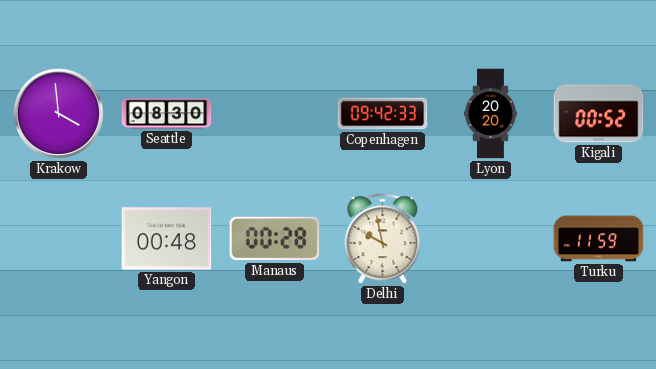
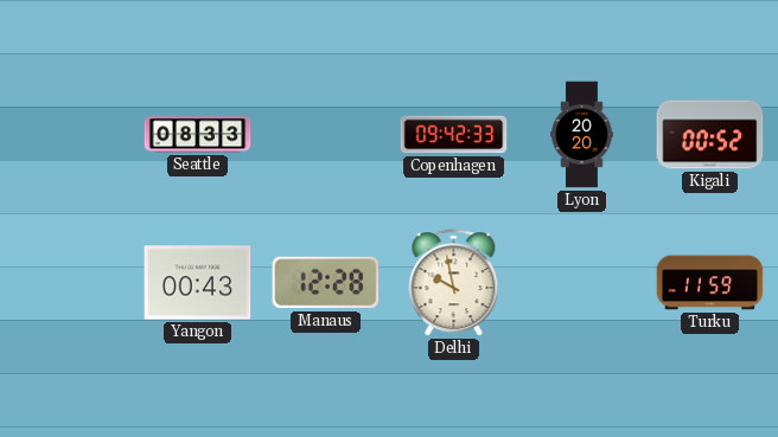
Krakow: 3:59 -> none
Seattle: 08:30 -> 08:33
Yangon: 00:48 -> 00:43
Manaus: 00:28 -> 12:28
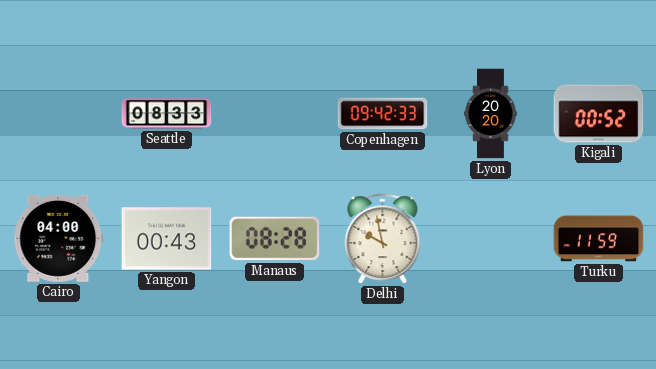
Cairo: none -> 04:00
Manaus: 12:28 -> 08:28
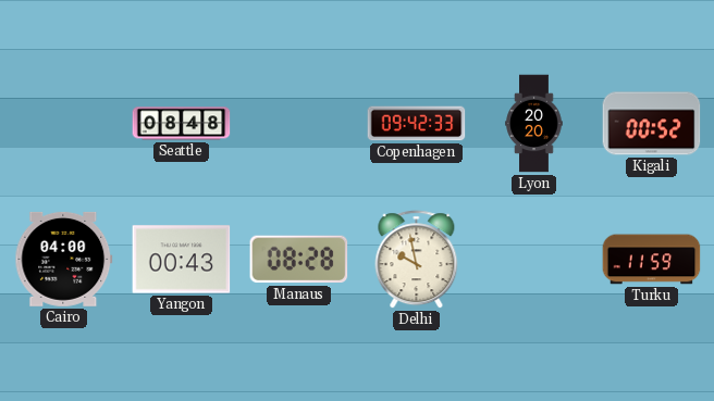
Seattle: 08:33 -> 08:48
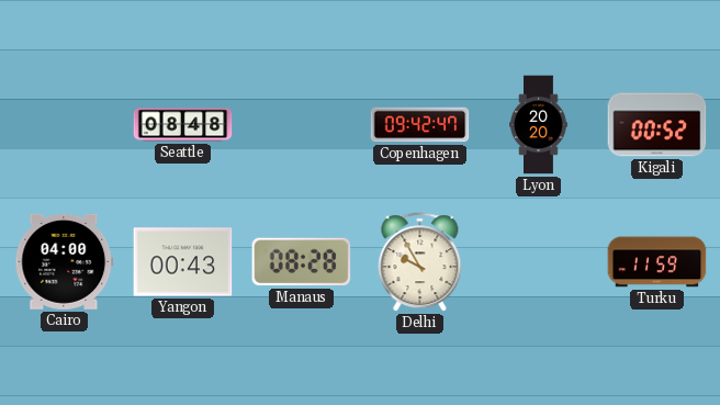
Copenhagen: 09:42:33 -> 09:42:47
Delhi: 9:58 -> 9:55
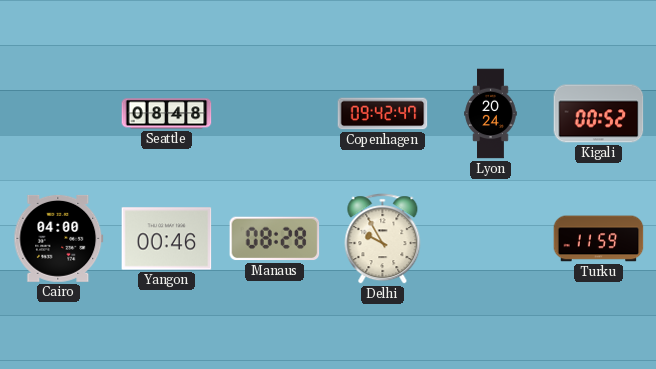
Lyon: 20:20 -> 20:24
Yangon: 00:43 -> 00:46
